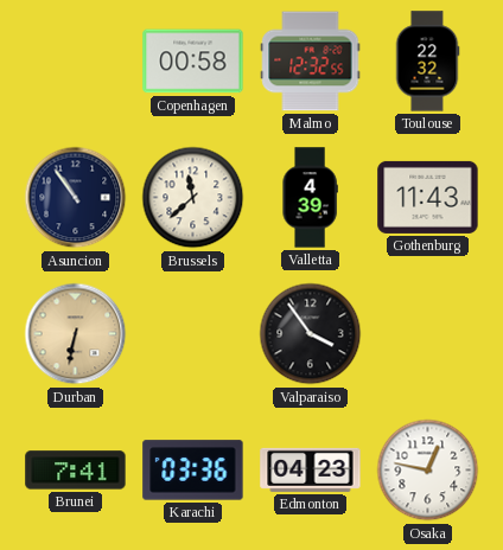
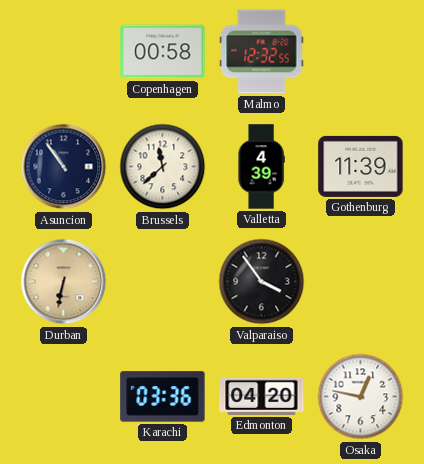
Toulouse: 22:32 -> none
Gothenburg: 11:43 -> 11:39
Brunei: 7:41 -> none
Edmonton: 04:23 -> 04:20
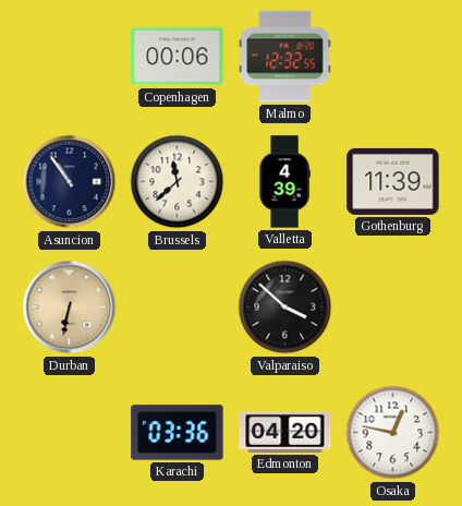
Copenhagen: 00:58 -> 00:06
Valparaiso: 3:54 -> 3:52
